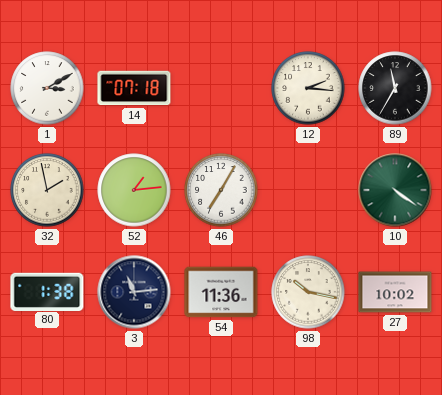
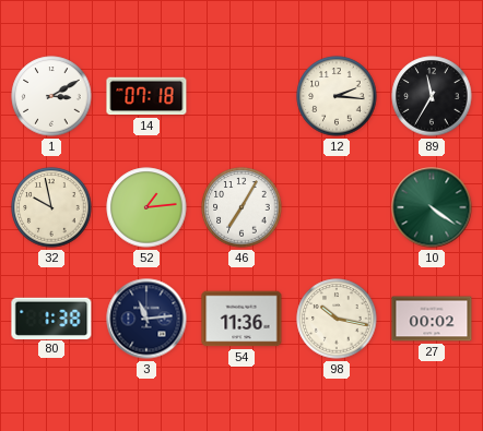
32: 1:58 -> 9:58
27: 10:02 -> 00:02
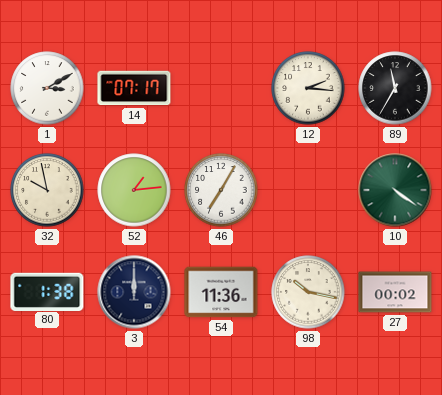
14: 07:18 -> 07:17
3: 11:14 -> 12:00
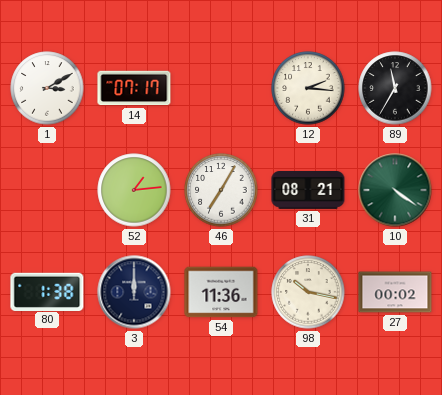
32: 9:58 -> none
31: none -> 08:21
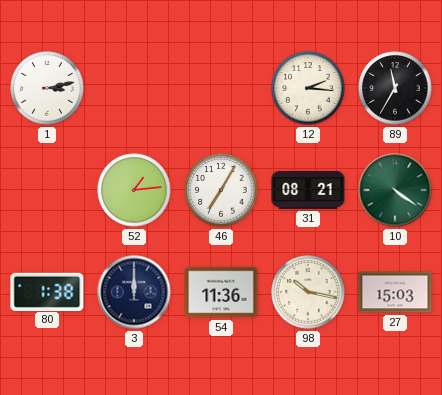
1: 3:10 -> 3:13
14: 07:17 -> none
27: 00:02 -> 15:03
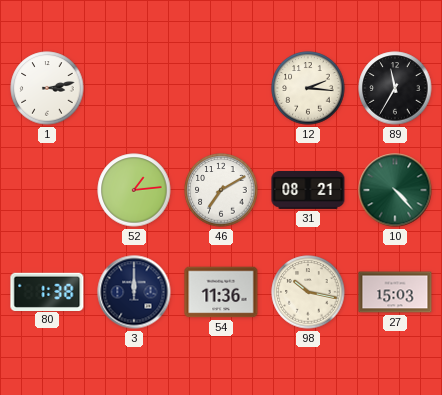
46: 7:05 -> 7:10
10: 4:21 -> 4:23
